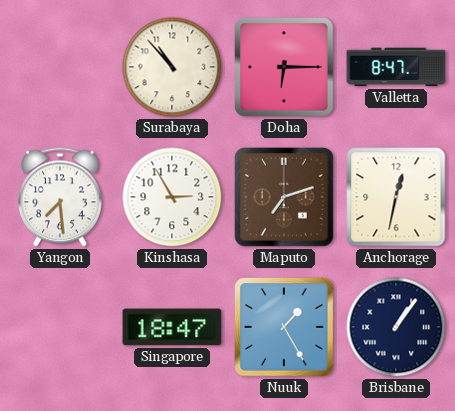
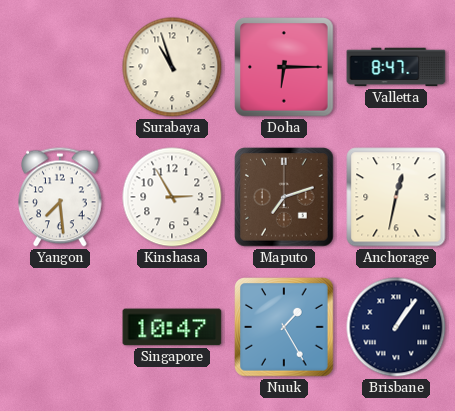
Surabaya: 10:53 -> 10:57
Singapore: 18:47 -> 10:47
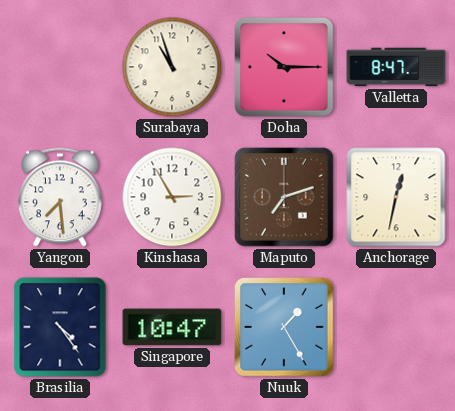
Doha: 6:15 -> 10:15
Brasilia: none -> 4:24
Brisbane: 1:06 -> none
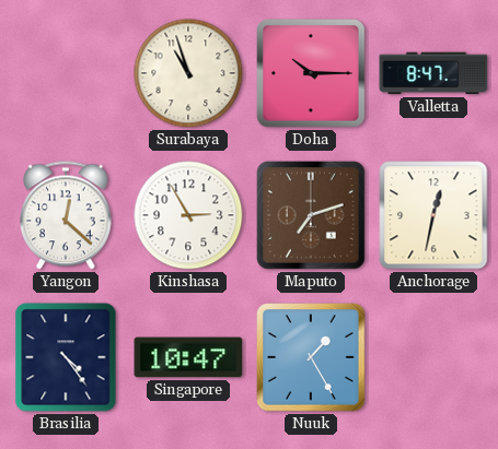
Yangon: 7:29 -> 12:22
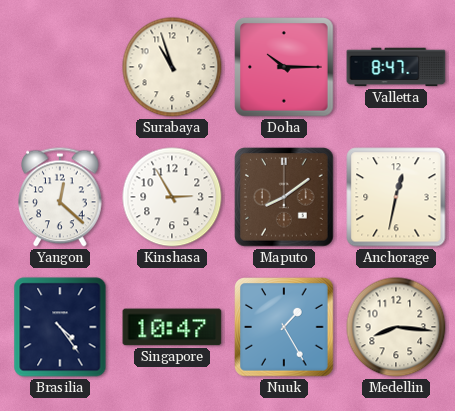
Maputo: 7:12 -> 8:09
Medellin: none -> 8:16
